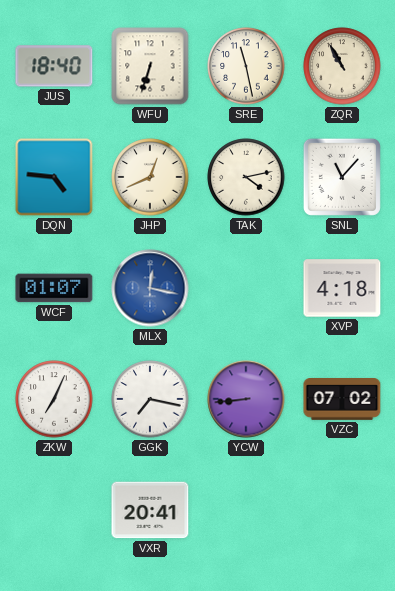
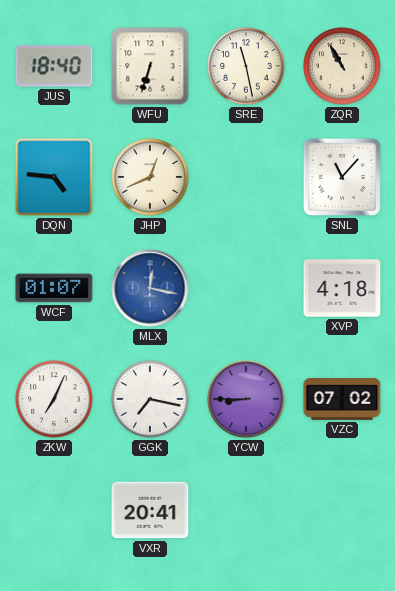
TAK: 4:13 -> none
YCW: 8:44 -> 8:45
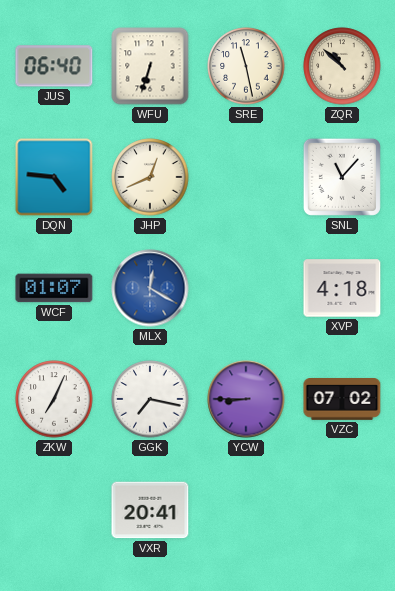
JUS: 18:40 -> 06:40
ZQR: 10:55 -> 10:52
MLX: 12:17 -> 12:20
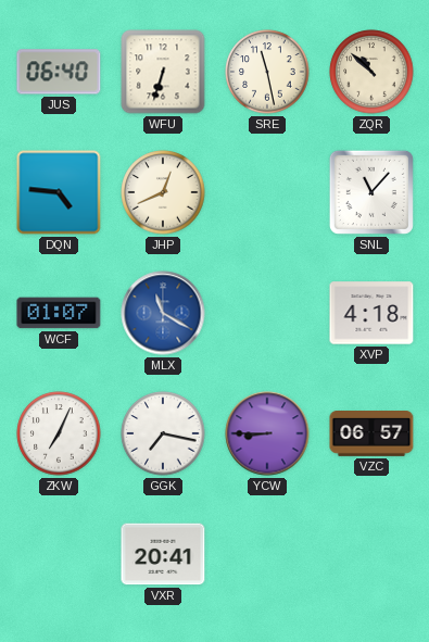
MLX: 12:20 -> 11:20
VZC: 07:02 -> 06:57
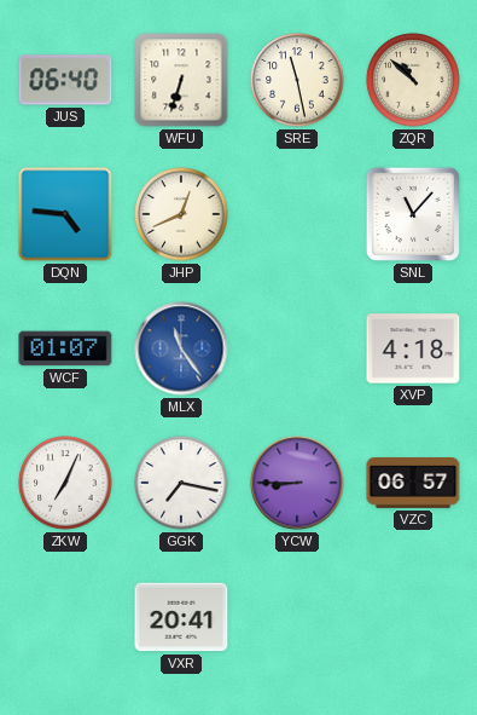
MLX: 11:20 -> 11:24
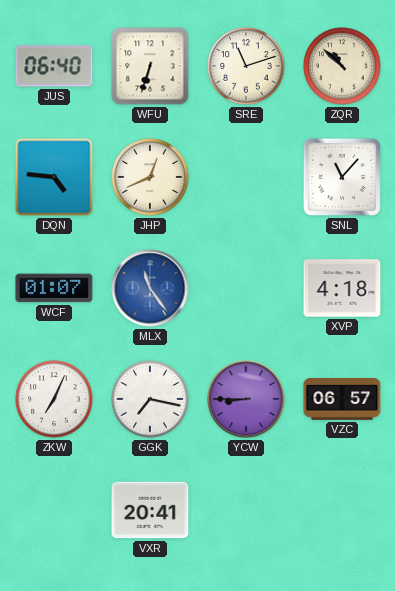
SRE: 11:28 -> 11:12
